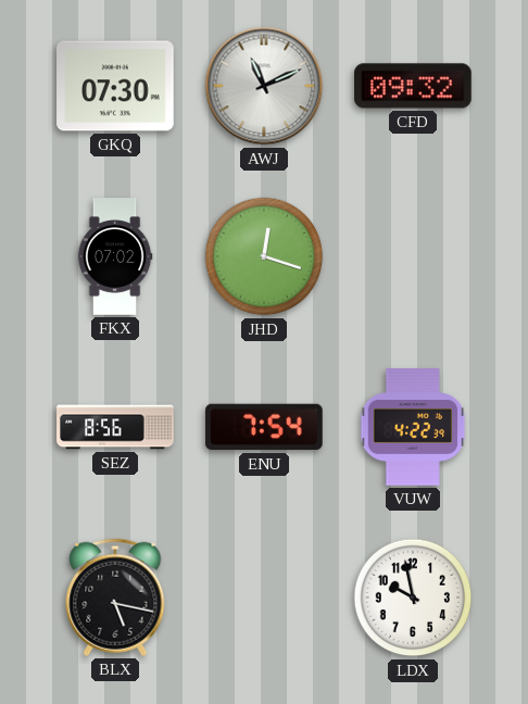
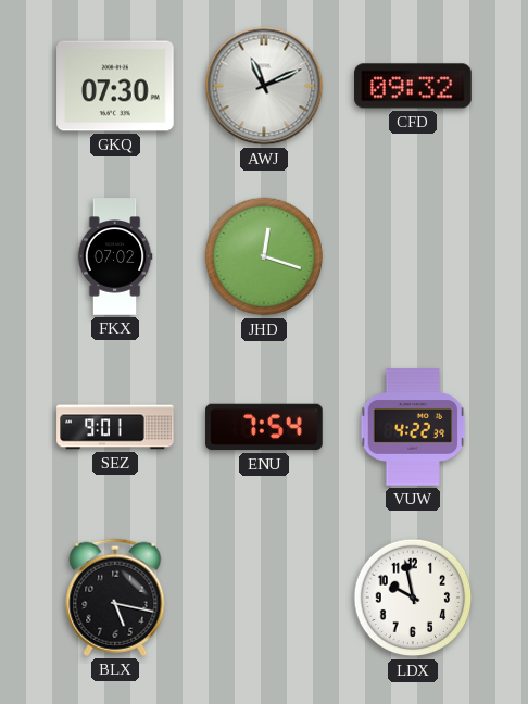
SEZ: 8:56 -> 9:01
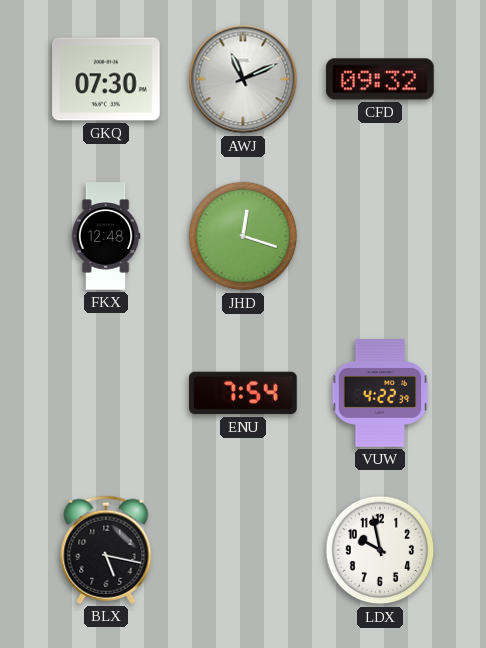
FKX: 07:02 -> 12:48
SEZ: 9:01 -> none
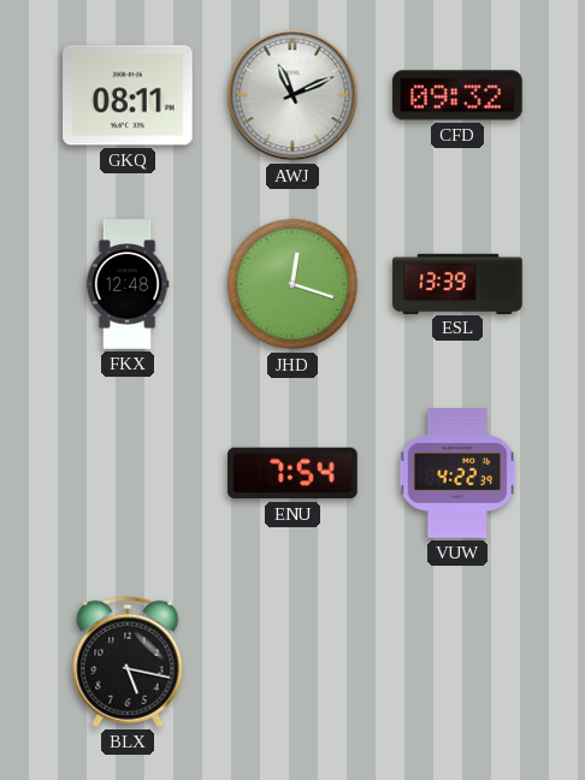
GKQ: 07:30 -> 08:11
ESL: none -> 13:39
LDX: 9:58 -> none
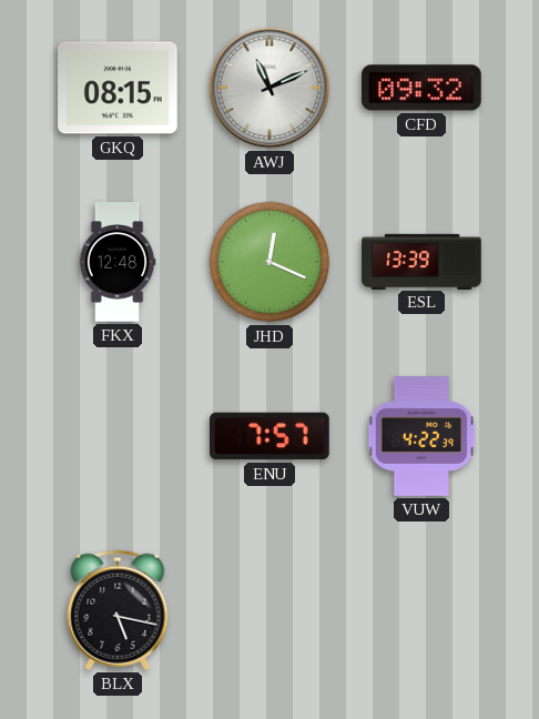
GKQ: 08:11 -> 08:15
JHD: 12:18 -> 12:19
ENU: 7:54 -> 7:57
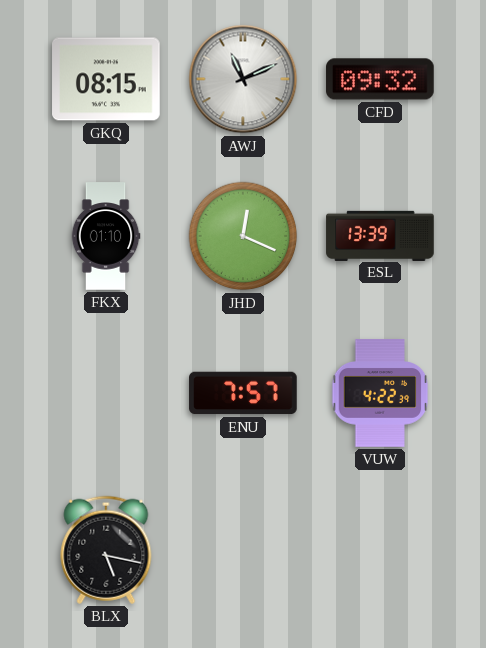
FKX: 12:48 -> 01:10
